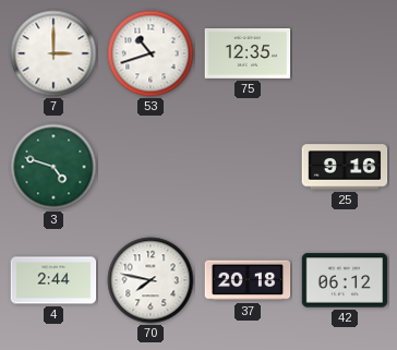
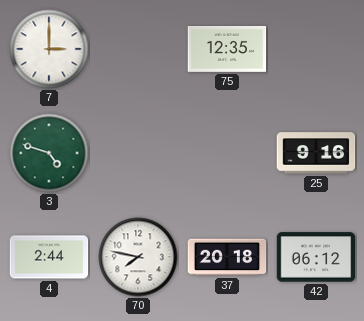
53: 10:42 -> none
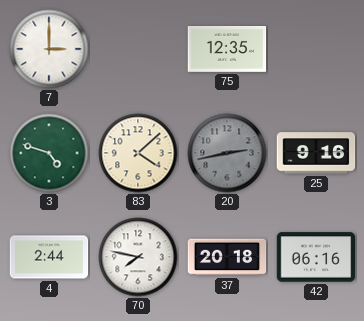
83: none -> 4:08
20: none -> 2:43
42: 06:12 -> 06:16
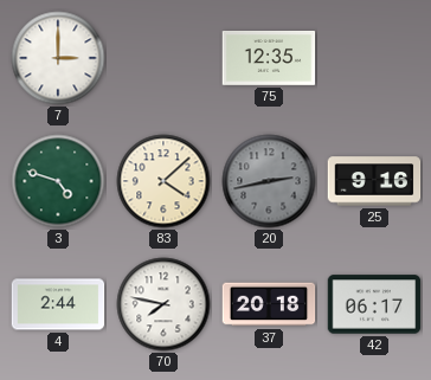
42: 06:16 -> 06:17
